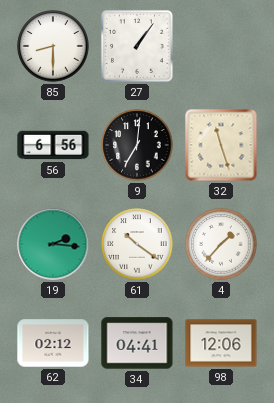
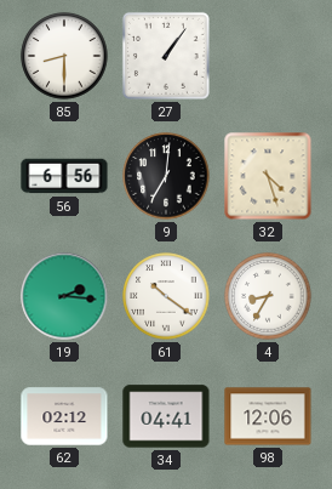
32: 11:27 -> 4:27
4: 1:37 -> 8:35
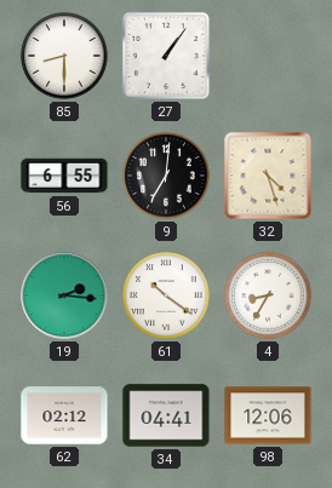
56: 6:56 -> 6:55
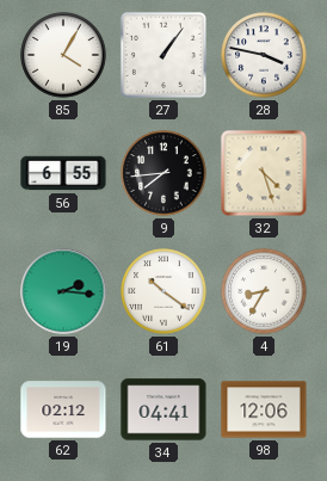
85: 8:30 -> 4:05
28: none -> 3:47
9: 7:01 -> 7:44
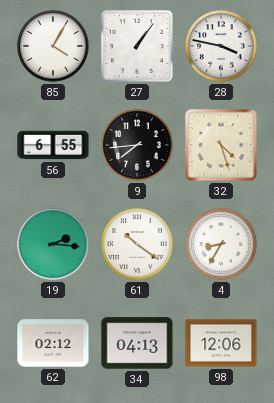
34: 04:41 -> 04:13
